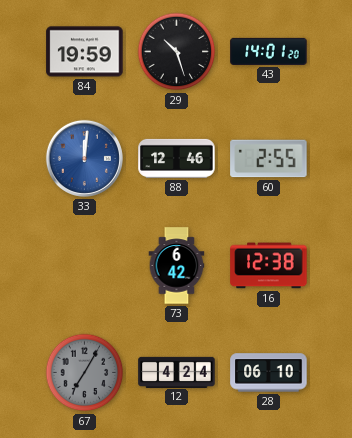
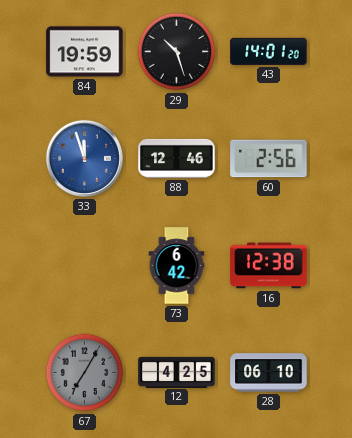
33: 12:01 -> 11:57
60: 2:55 -> 2:56
12: 4:24 -> 4:25
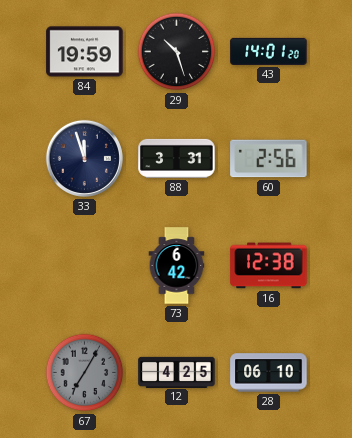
33 dial: blue -> navy
88: 12:46 -> 3:31
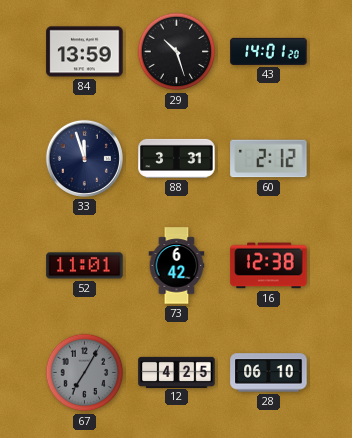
84: 19:59 -> 13:59
60: 2:56 -> 2:12
52: none -> 11:01
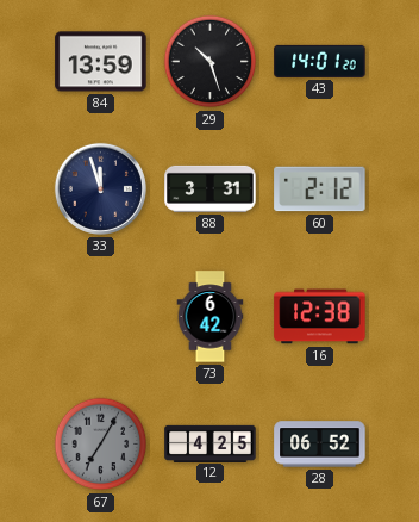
52: 11:01 -> none
28: 06:10 -> 06:52
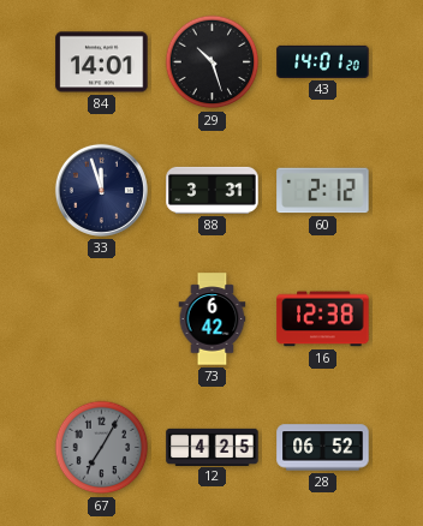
84: 13:59 -> 14:01
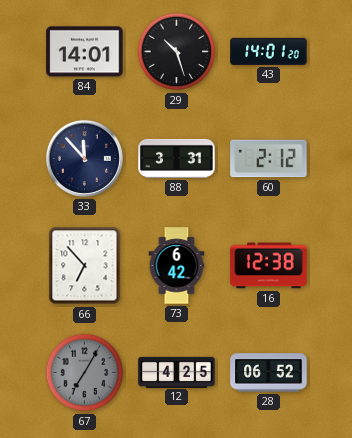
33: 11:57 -> 11:53
66: none -> 6:53
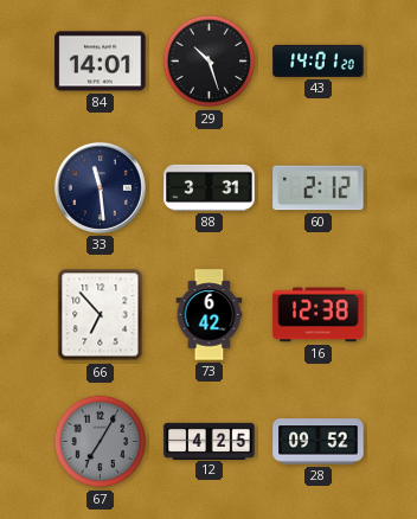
33: 11:53 -> 11:29
28: 06:52 -> 09:52
